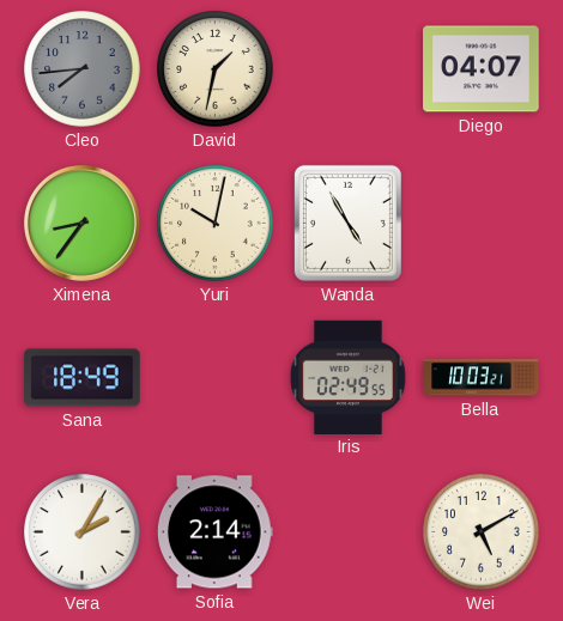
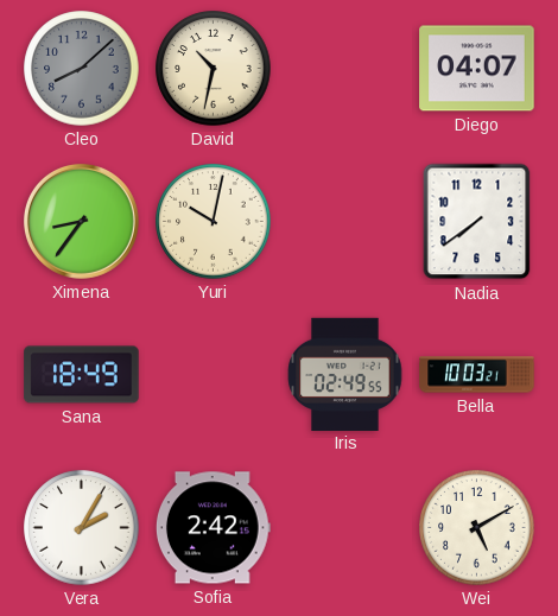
Cleo: 7:44 -> 8:08
David: 1:32 -> 10:32
Wanda: 4:55 -> none
Nadia: none -> 7:39
Sofia: 2:14 -> 2:42
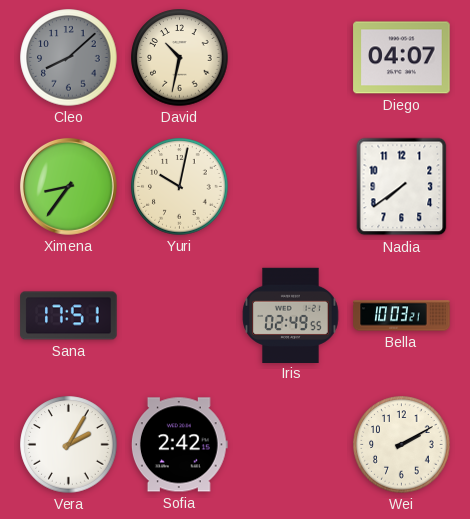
Sana: 18:49 -> 17:51
Wei: 5:10 -> 2:10
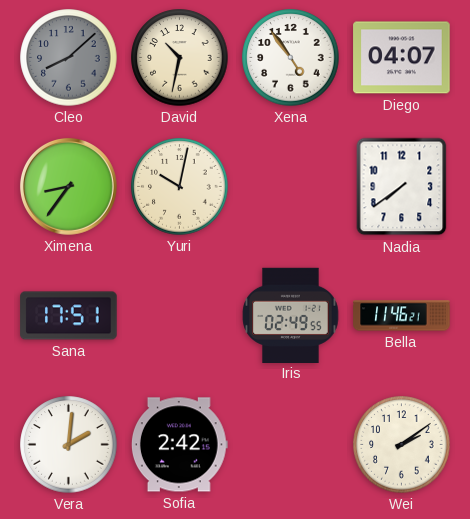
Xena: none -> 4:54
Bella: 10:03 -> 11:46
Vera: 2:05 -> 2:01
Wei: 2:10 -> 2:09
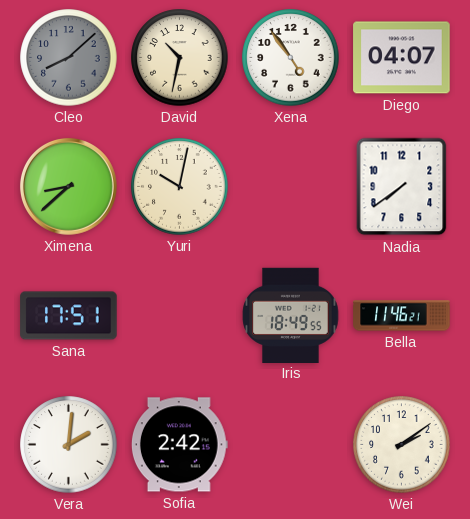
Ximena: 8:36 -> 8:38
Iris: 02:49 -> 18:49
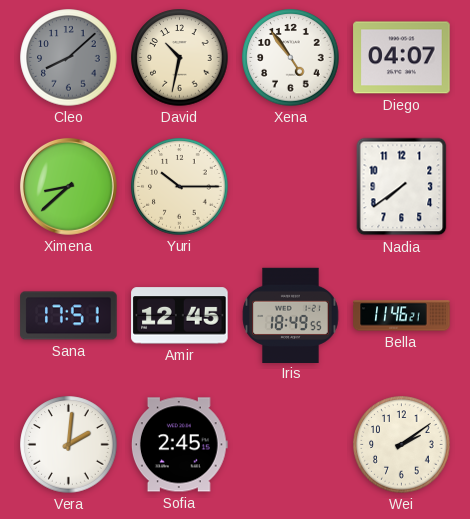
Yuri: 10:02 -> 10:15
Amir: none -> 12:45
Sofia: 2:42 -> 2:45
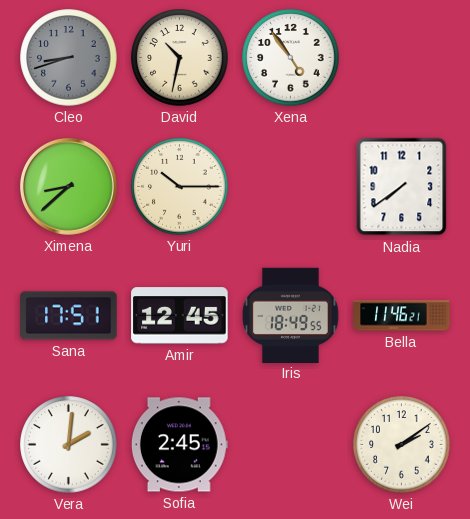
Cleo: 8:08 -> 8:42
Diego: 04:07 -> none
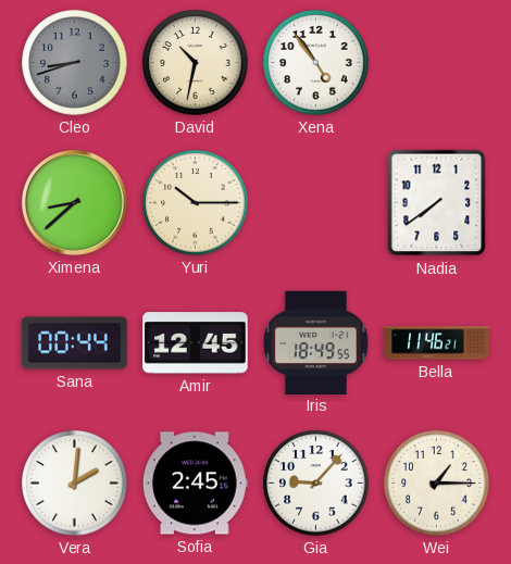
Sana: 17:51 -> 00:44
Gia: none -> 9:07
Wei: 2:09 -> 1:15
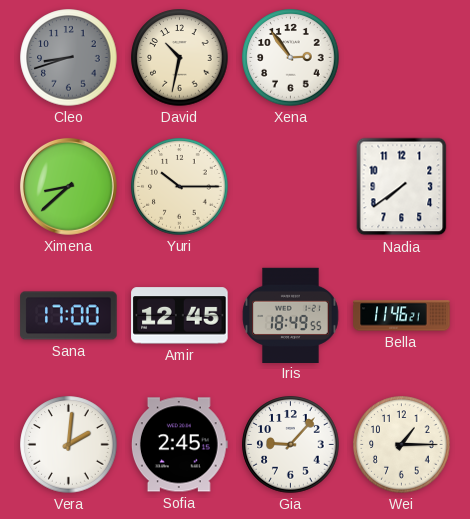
Xena: 4:54 -> 2:54
Sana: 00:44 -> 17:00
